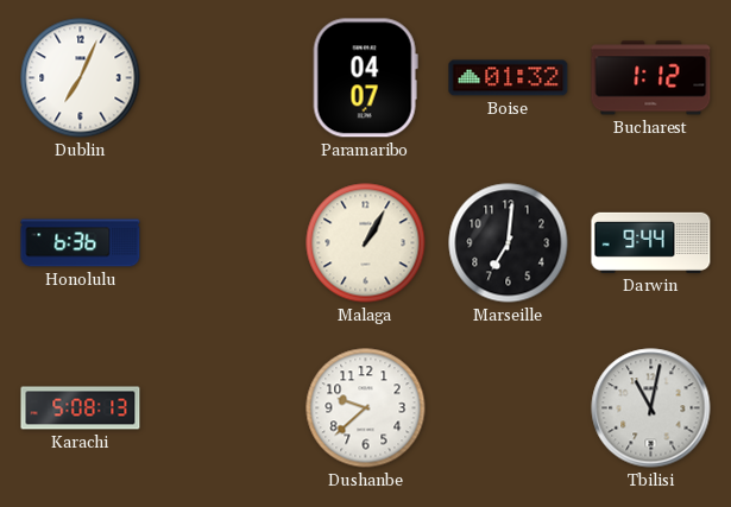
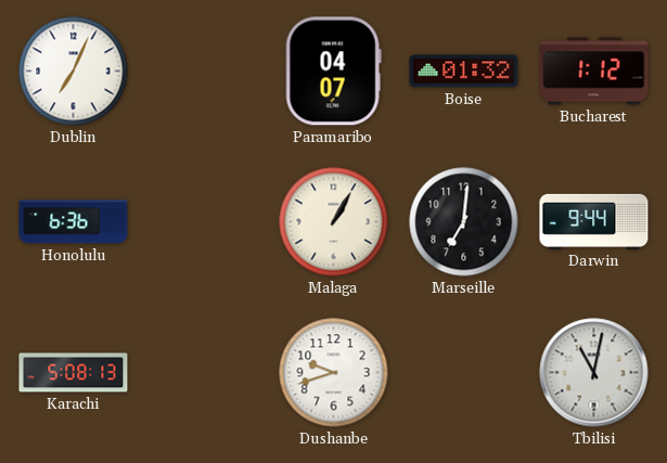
Dushanbe: 9:38 -> 9:42
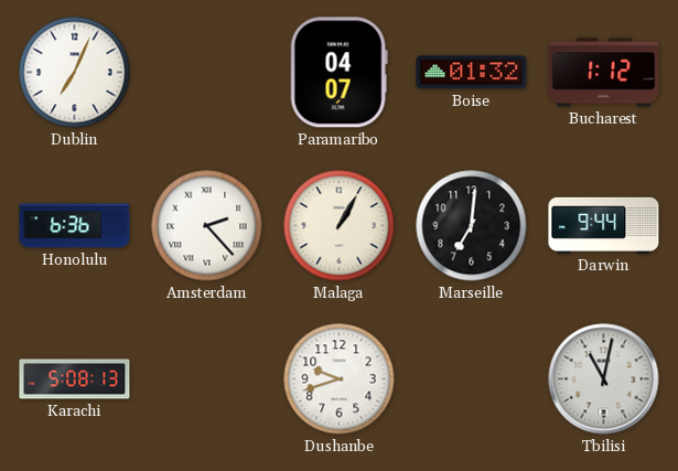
Amsterdam: none -> 2:23
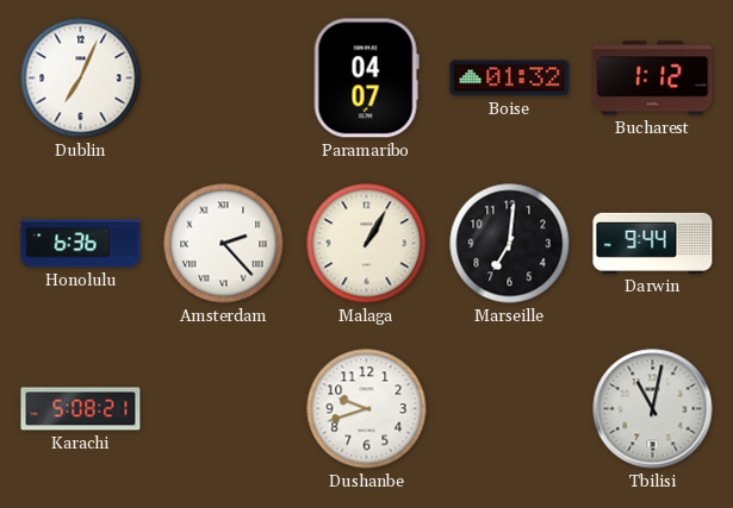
Karachi: 5:08:13 -> 5:08:21
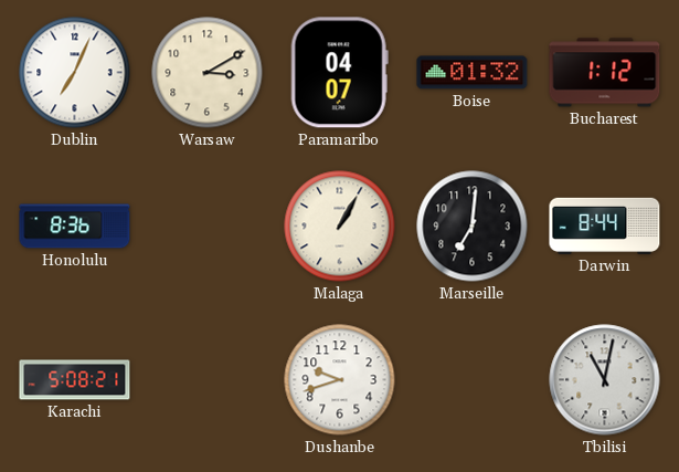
Warsaw: none -> 3:10
Honolulu: 6:36 -> 8:36
Amsterdam: 2:23 -> none
Darwin: 9:44 -> 8:44
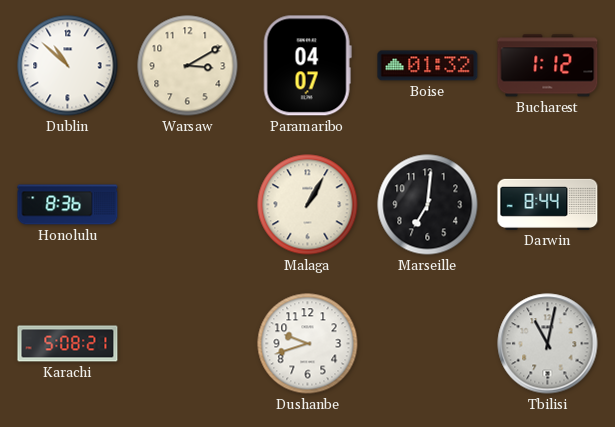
Dublin: 7:04 -> 10:52
